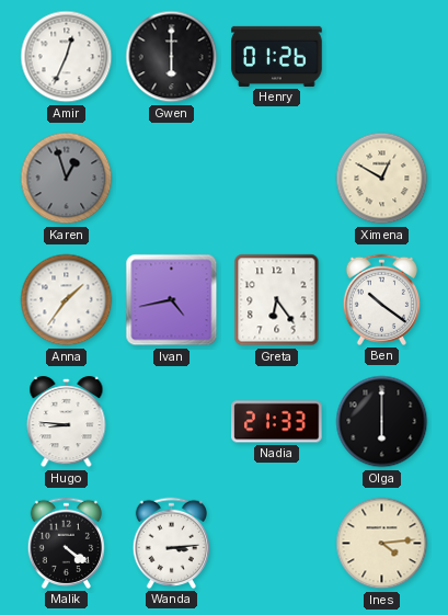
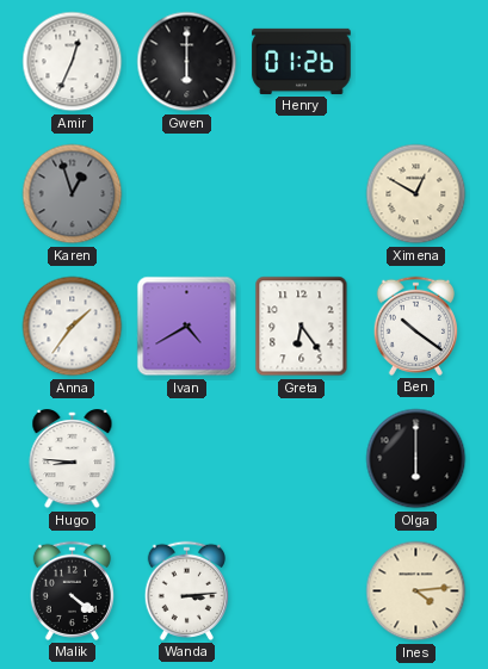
Ivan: 4:43 -> 4:40
Nadia: 21:33 -> none
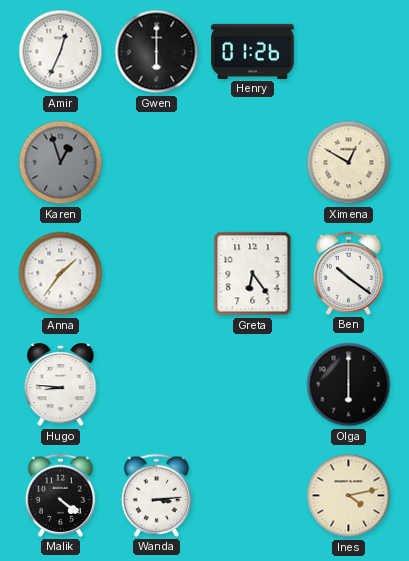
Ivan: 4:40 -> none
Ines: 4:14 -> 4:13
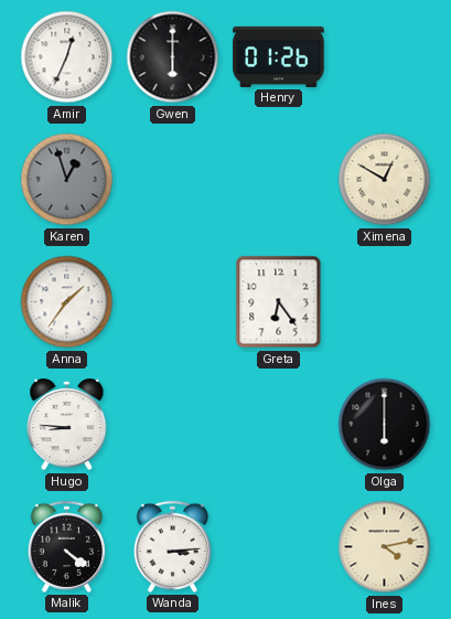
Ben: 10:21 -> none
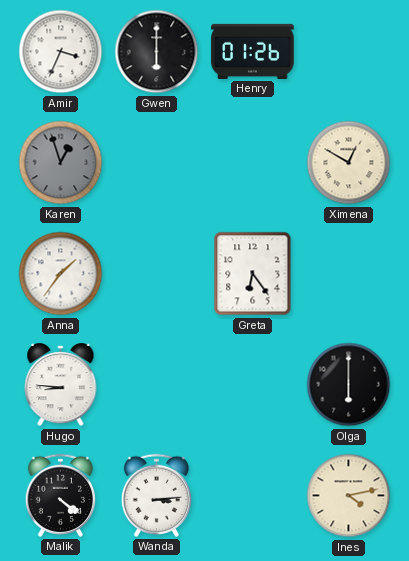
Amir: 12:34 -> 3:34
